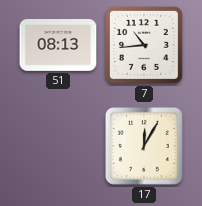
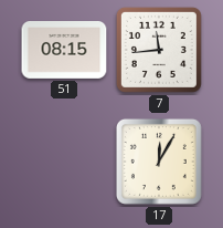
51: 08:13 -> 08:15
7: 10:44 -> 11:44
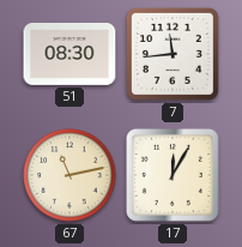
51: 08:15 -> 08:30
67: none -> 11:13
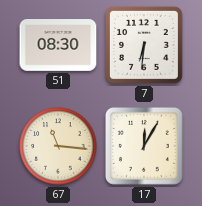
7: 11:44 -> 6:31
67: 11:13 -> 11:16
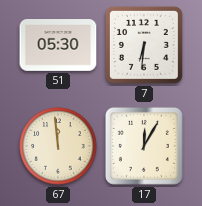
51: 08:30 -> 05:30
67: 11:16 -> 11:59
